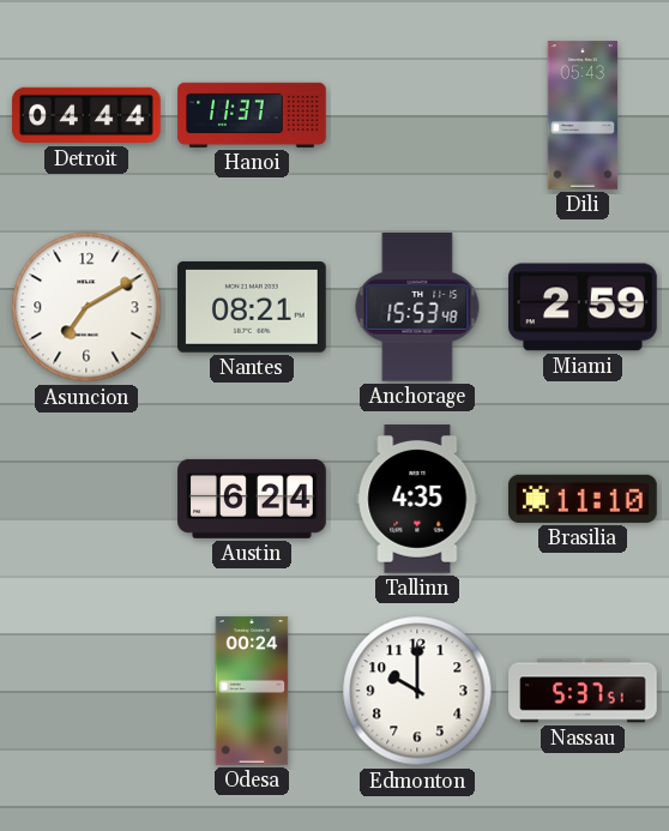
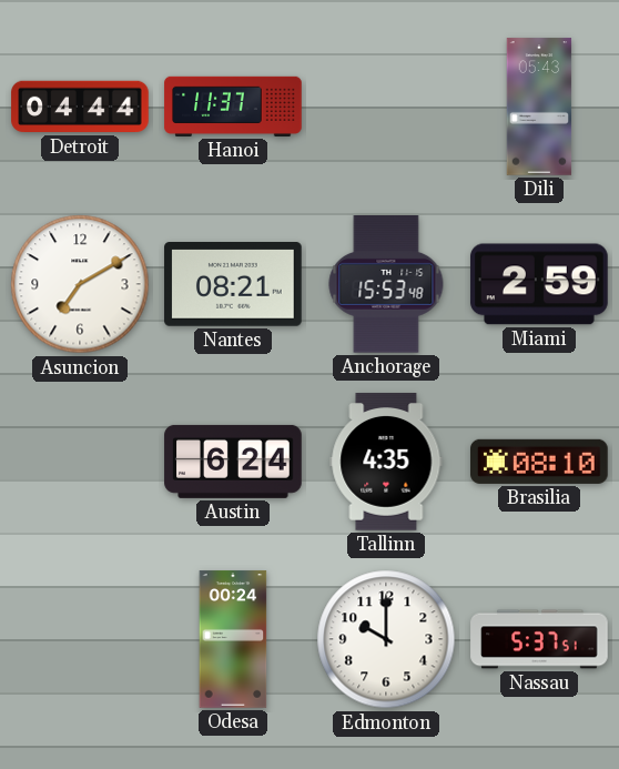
Brasilia: 11:10 -> 08:10
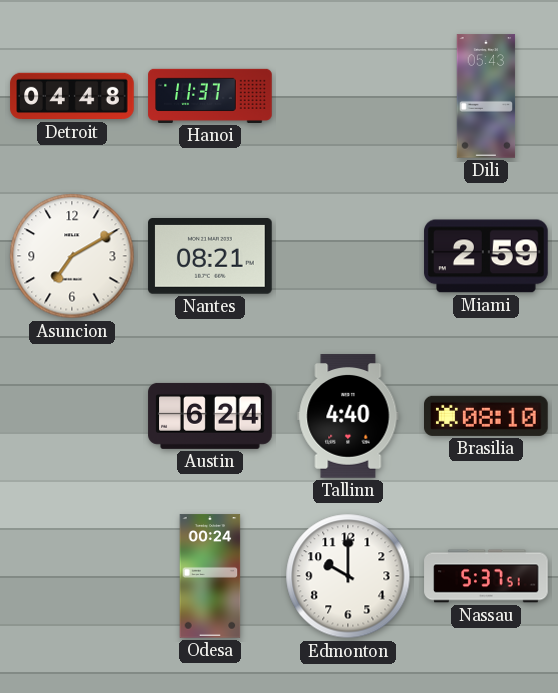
Detroit: 04:44 -> 04:48
Anchorage: 15:53 -> none
Tallinn: 4:35 -> 4:40
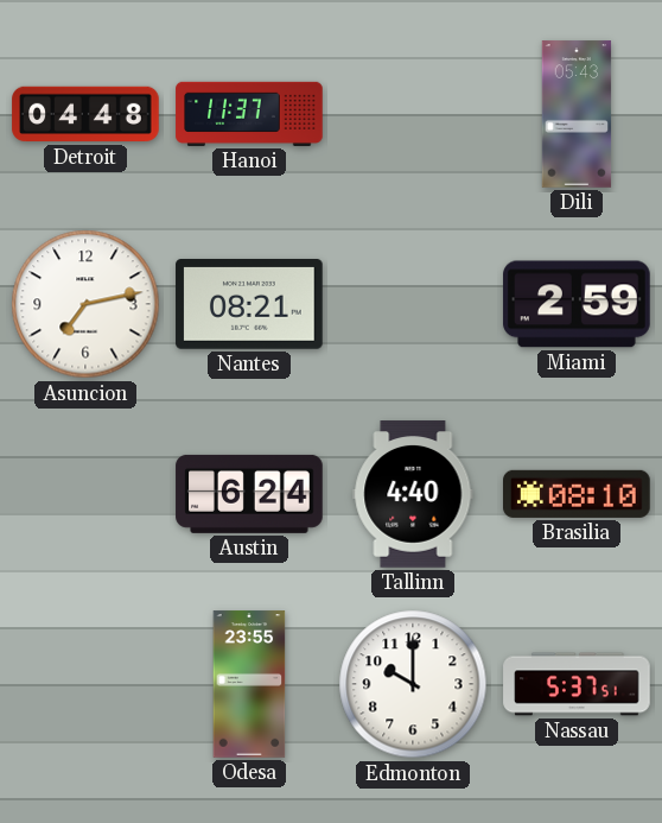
Asuncion: 7:10 -> 7:13
Odesa: 00:24 -> 23:55
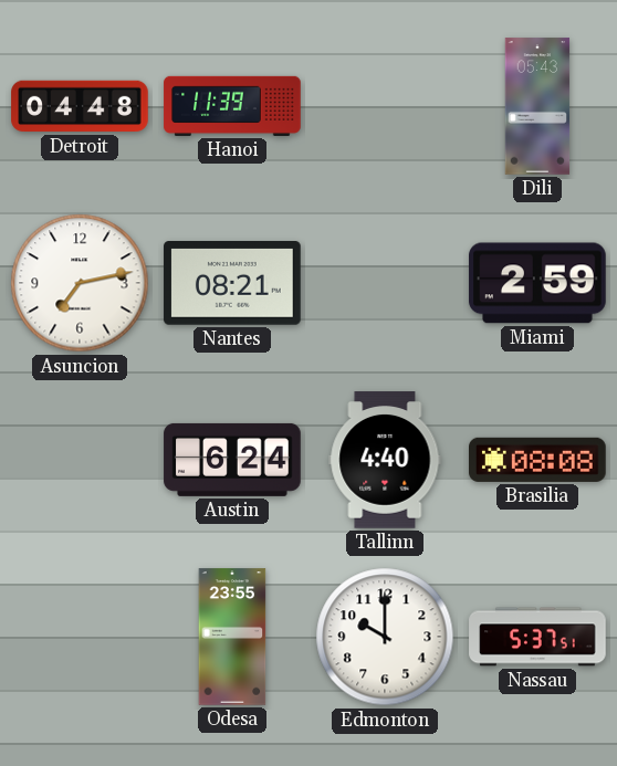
Hanoi: 11:37 -> 11:39
Brasilia: 08:10 -> 08:08
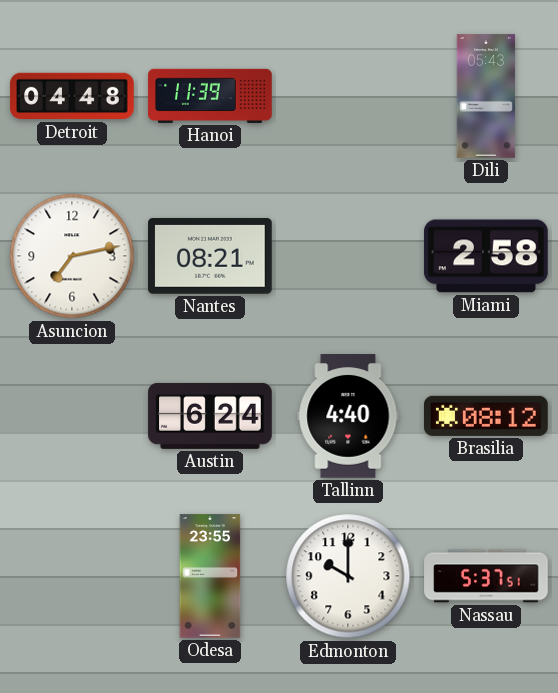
Miami: 2:59 -> 2:58
Brasilia: 08:08 -> 08:12
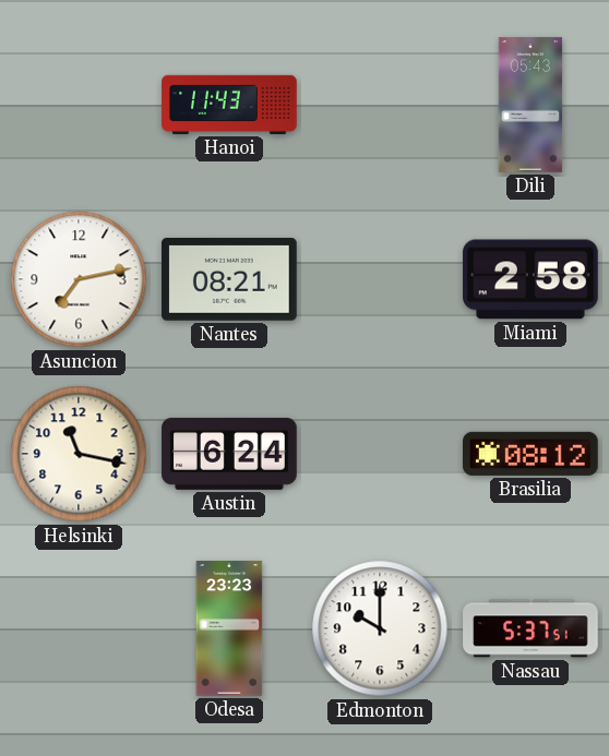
Detroit: 04:48 -> none
Hanoi: 11:39 -> 11:43
Helsinki: none -> 11:17
Tallinn: 4:40 -> none
Odesa: 23:55 -> 23:23
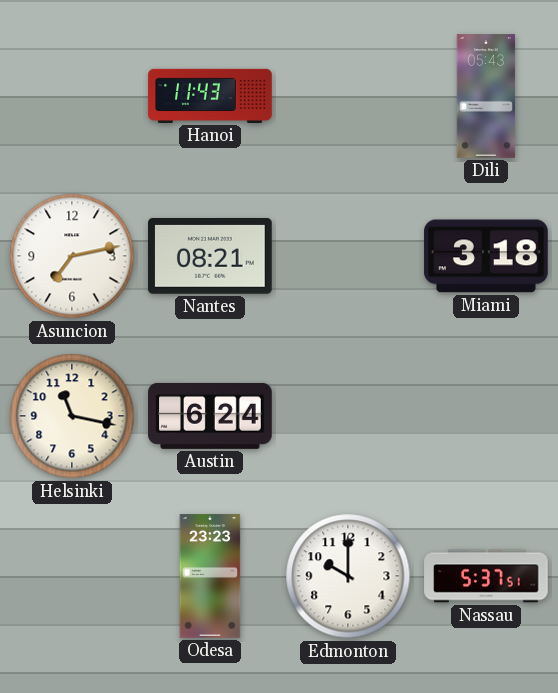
Miami: 2:58 -> 3:18
Brasilia: 08:12 -> none
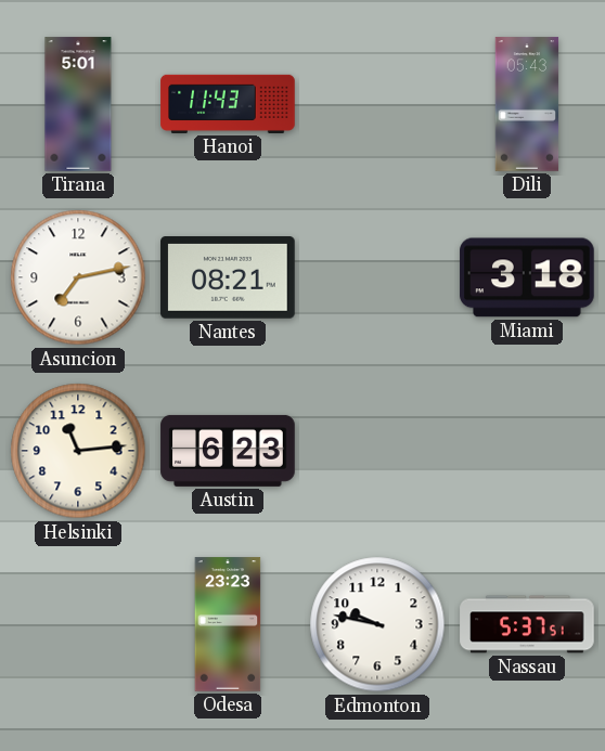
Tirana: none -> 5:01
Helsinki: 11:17 -> 11:14
Austin: 6:24 -> 6:23
Edmonton: 10:00 -> 9:47
